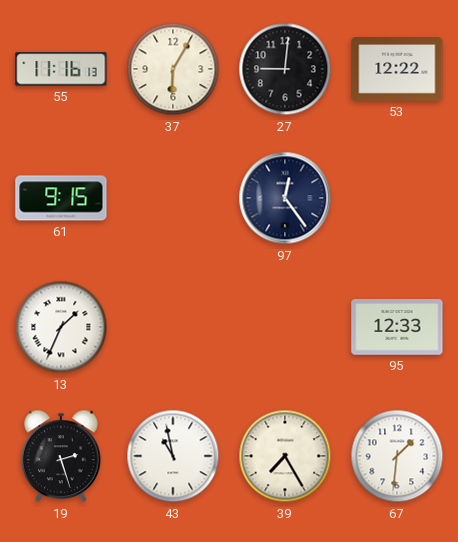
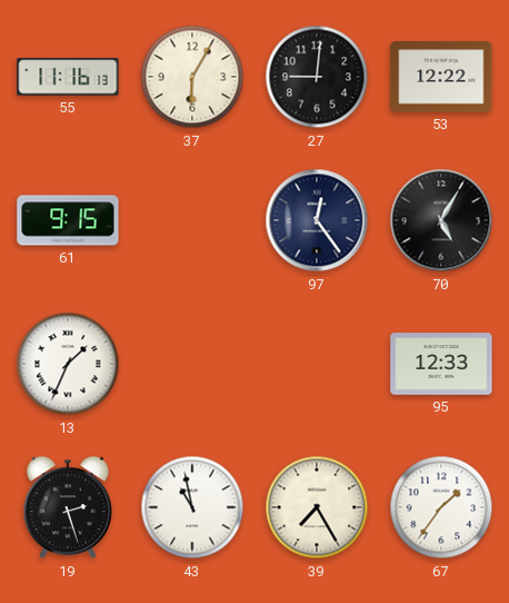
70: none -> 5:05
67: 1:31 -> 1:36
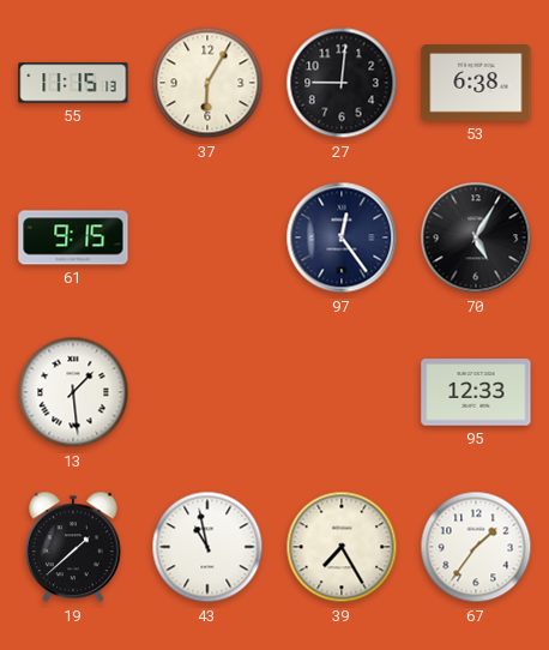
55: 11:16 -> 11:15
53: 12:22 -> 6:38
13: 1:34 -> 1:29
19: 2:27 -> 1:38
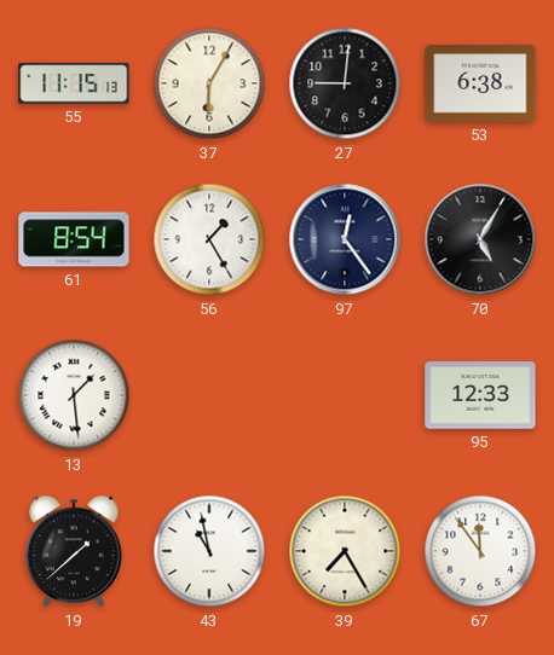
61: 9:15 -> 8:54
56: none -> 1:25
67: 1:36 -> 11:54
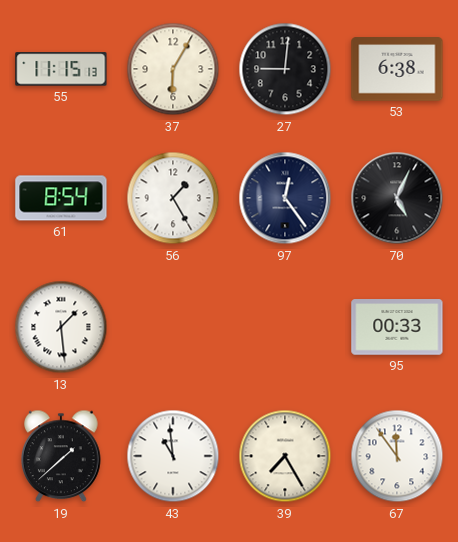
70: 5:05 -> 5:04
95: 12:33 -> 00:33
43: 10:58 -> 10:59
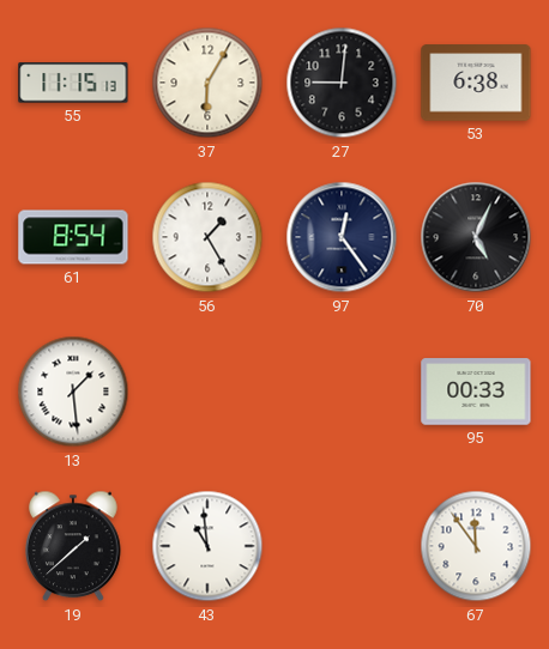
39: 7:25 -> none
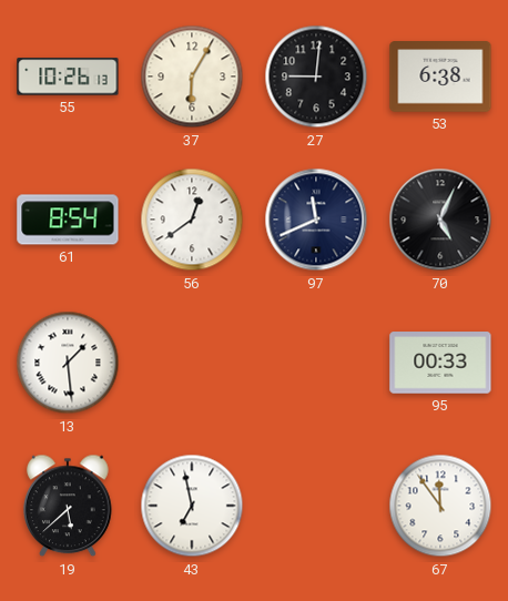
55: 11:15 -> 10:26
56: 1:25 -> 12:39
97: 12:24 -> 11:41
19: 1:38 -> 5:38
43: 10:59 -> 6:58
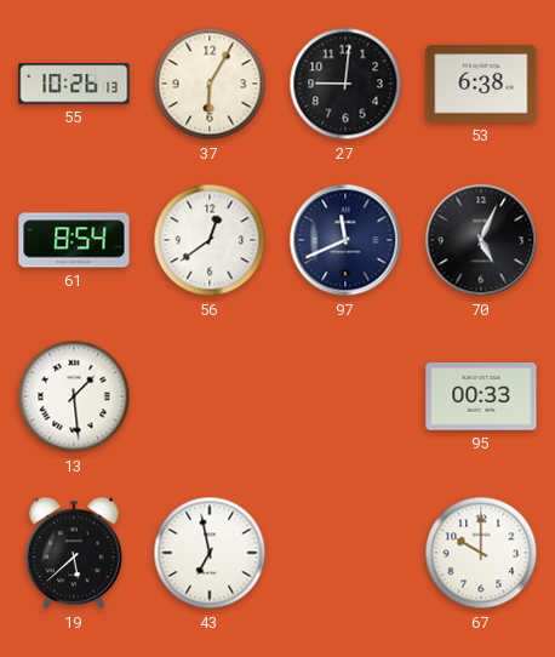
67: 11:54 -> 10:00
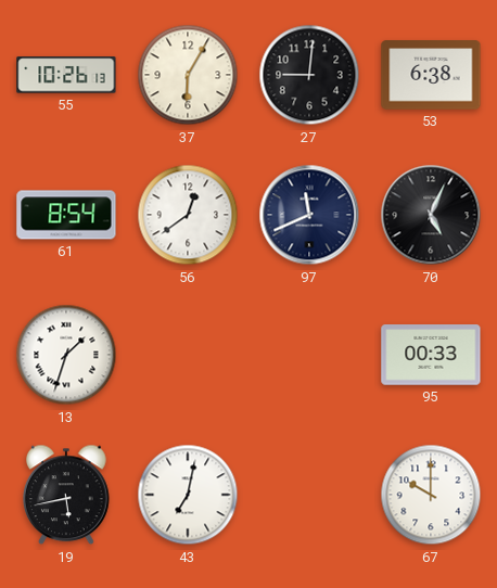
13: 1:29 -> 1:33
19: 5:38 -> 5:43
43: 6:58 -> 7:02
